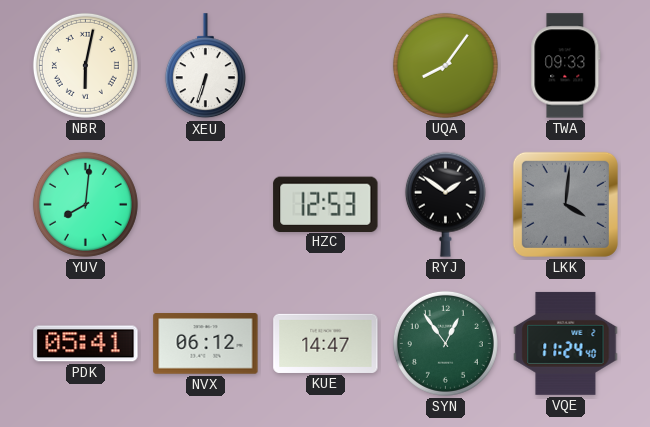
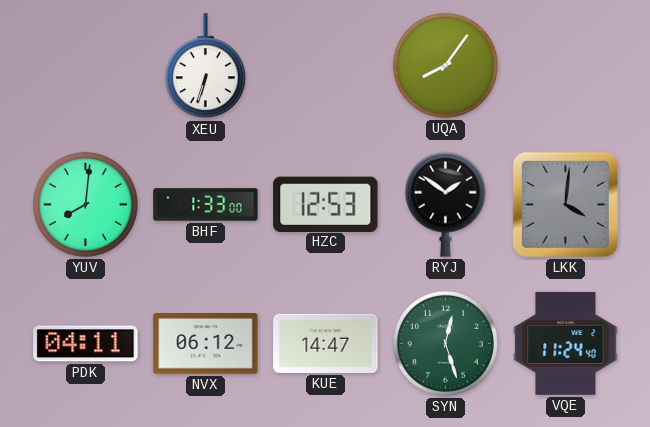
NBR: 6:02 -> none
TWA: 09:33 -> none
BHF: none -> 1:33
PDK: 05:41 -> 04:11
SYN: 12:54 -> 12:27
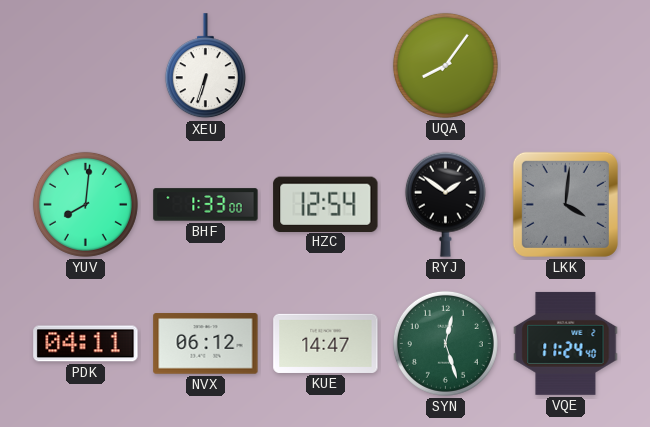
HZC: 12:53 -> 12:54
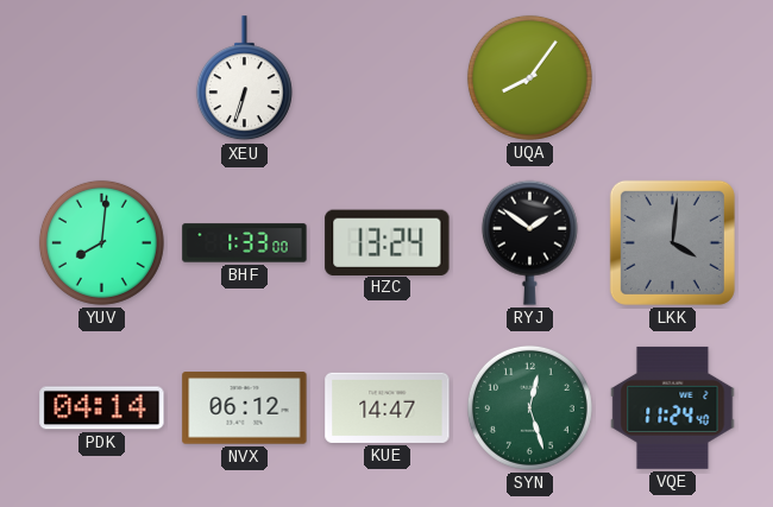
HZC: 12:54 -> 13:24
PDK: 04:11 -> 04:14
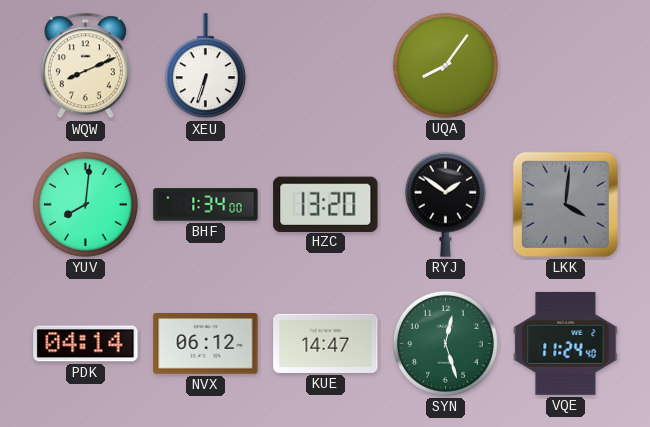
WQW: none -> 8:11
BHF: 1:33 -> 1:34
HZC: 13:24 -> 13:20
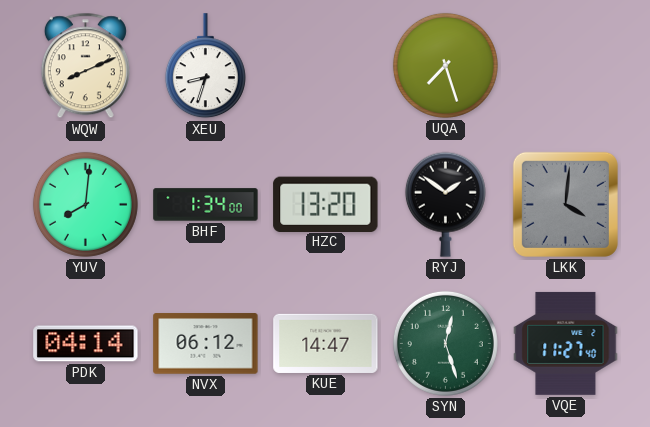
XEU: 6:33 -> 8:33
UQA: 8:06 -> 7:27
VQE: 11:24 -> 11:27
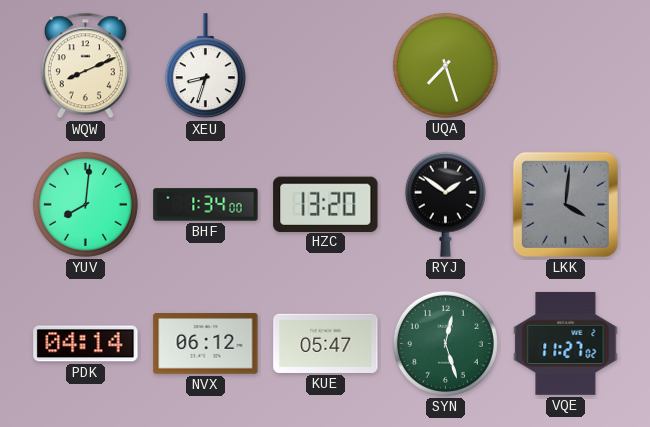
KUE: 14:47 -> 05:47
VQE: 11:27:40 -> 11:27:02
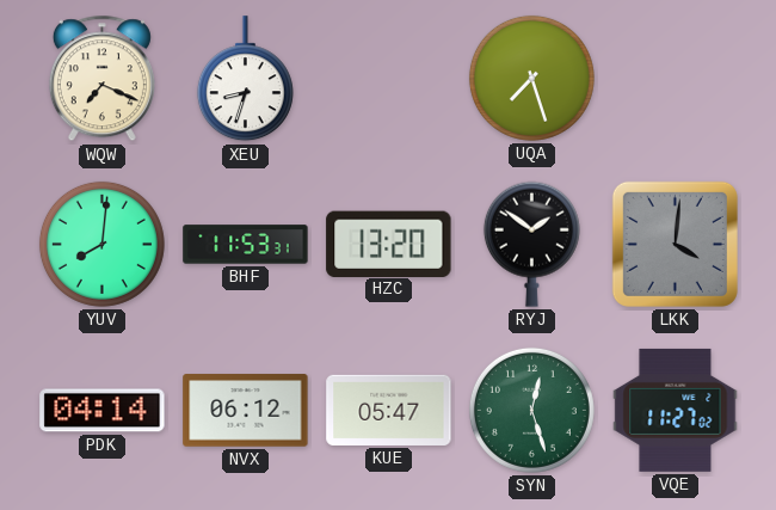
WQW: 8:11 -> 7:19
BHF: 1:34 -> 11:53
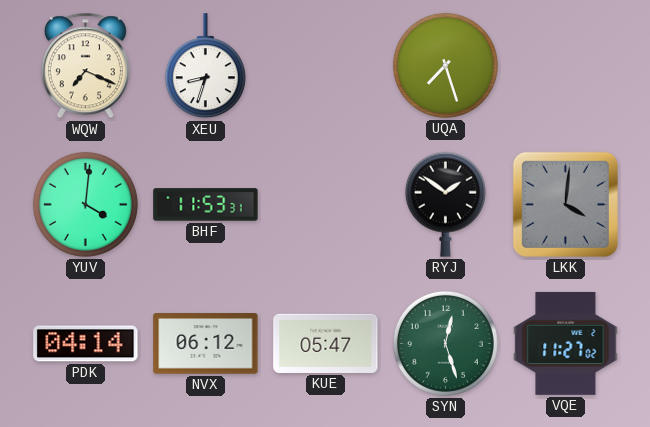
YUV: 8:01 -> 4:01
HZC: 13:20 -> none
